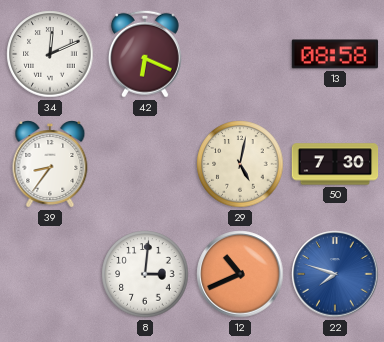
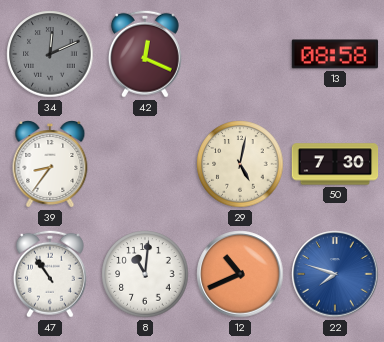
34 dial: white -> grey
42: 6:19 -> 12:19
47: none -> 10:54
8: 3:01 -> 11:01
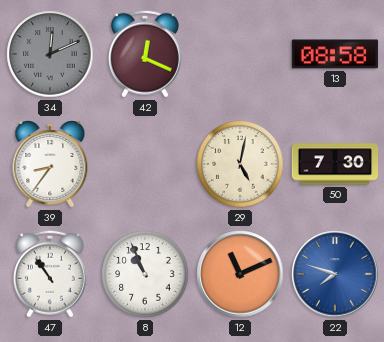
8: 11:01 -> 10:56
12: 10:41 -> 11:11
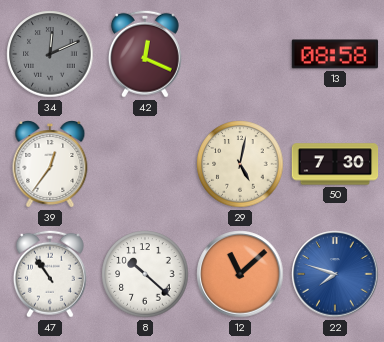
39: 8:36 -> 12:36
8: 10:56 -> 10:22
12: 11:11 -> 11:08
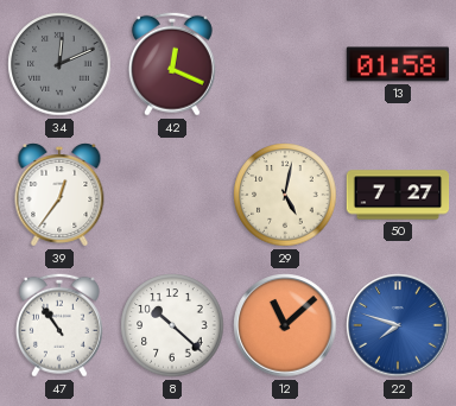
13: 08:58 -> 01:58
50: 7:30 -> 7:27
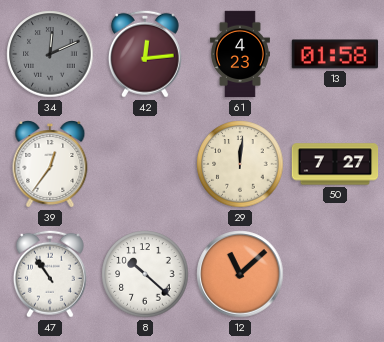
42: 12:19 -> 12:14
61: none -> 4:23
29: 5:02 -> 12:01
22: 7:48 -> none
